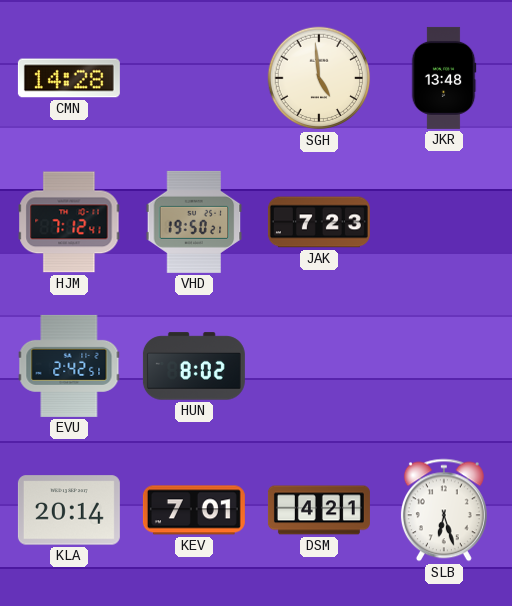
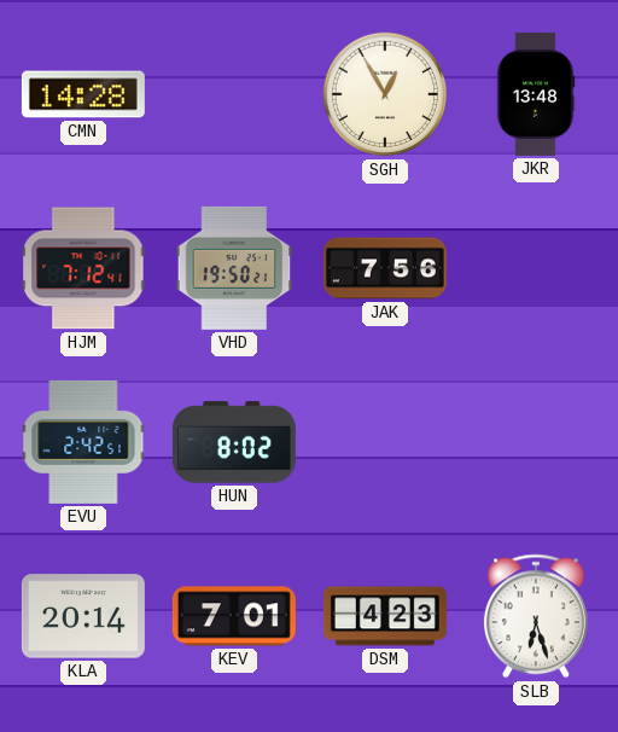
SGH: 4:59 -> 12:55
JAK: 7:23 -> 7:56
DSM: 4:21 -> 4:23
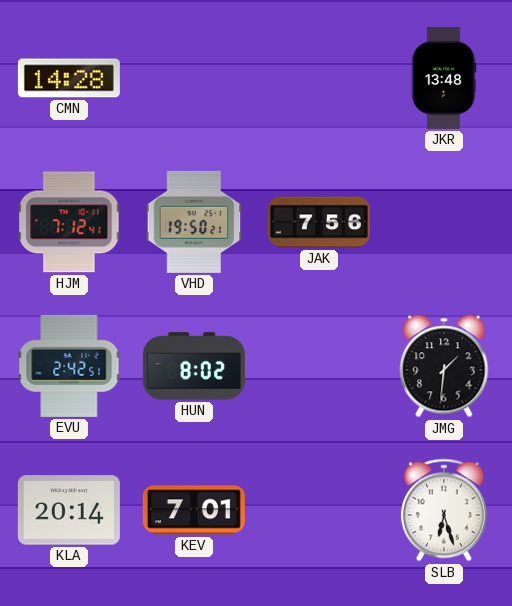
SGH: 12:55 -> none
JMG: none -> 1:31
DSM: 4:23 -> none
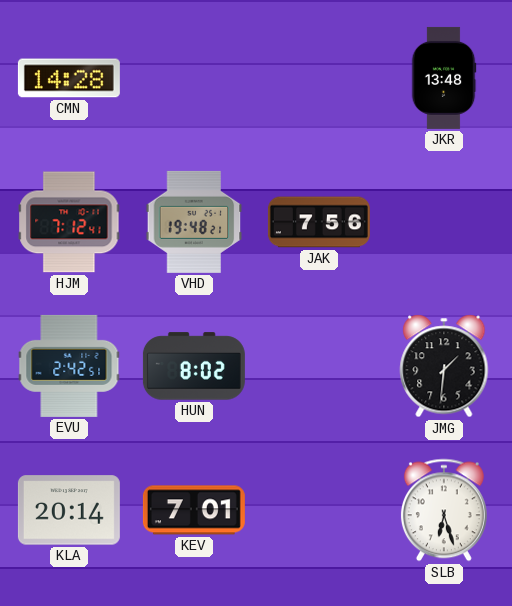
VHD: 19:50 -> 19:48
